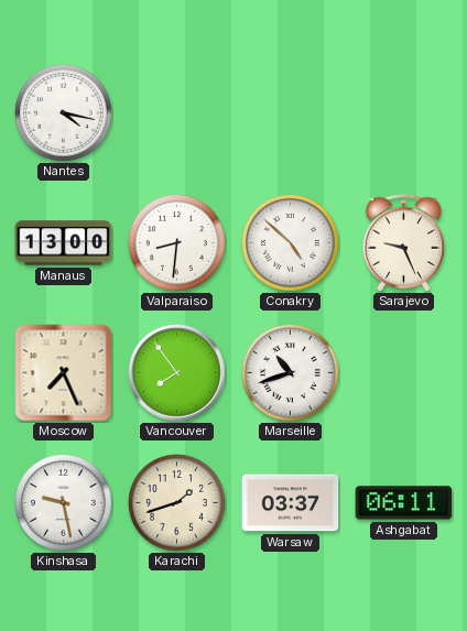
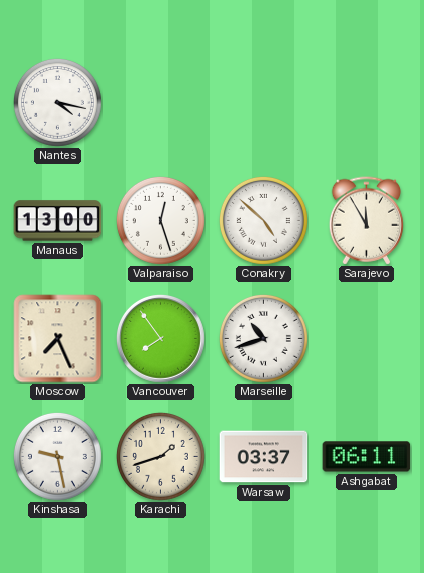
Valparaiso: 8:31 -> 12:27
Sarajevo: 9:26 -> 11:55
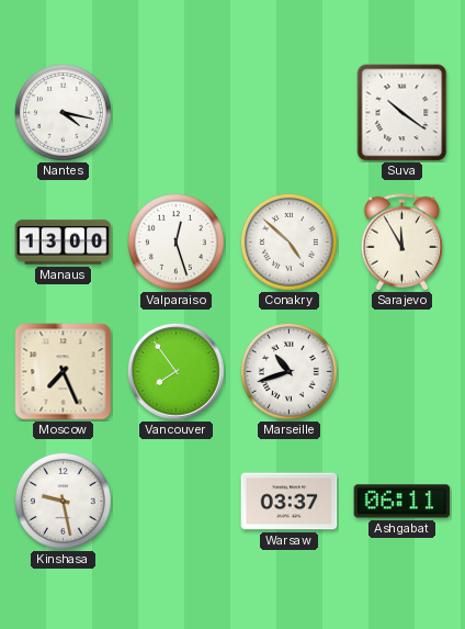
Suva: none -> 10:21
Karachi: 1:42 -> none
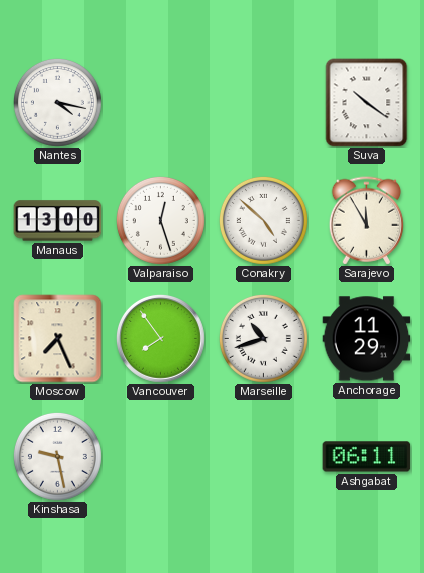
Anchorage: none -> 11:29
Warsaw: 03:37 -> none
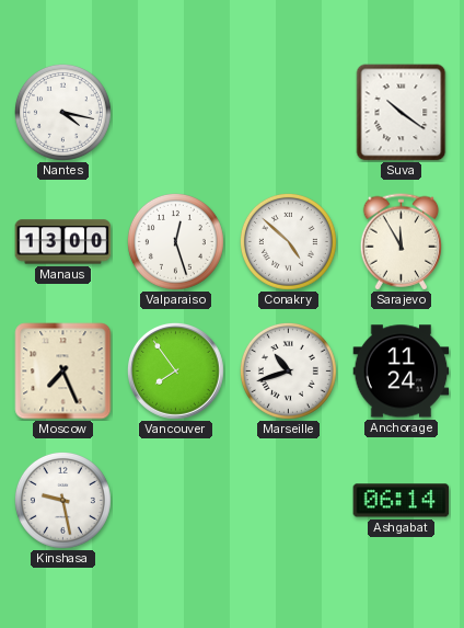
Anchorage: 11:29 -> 11:24
Ashgabat: 06:11 -> 06:14
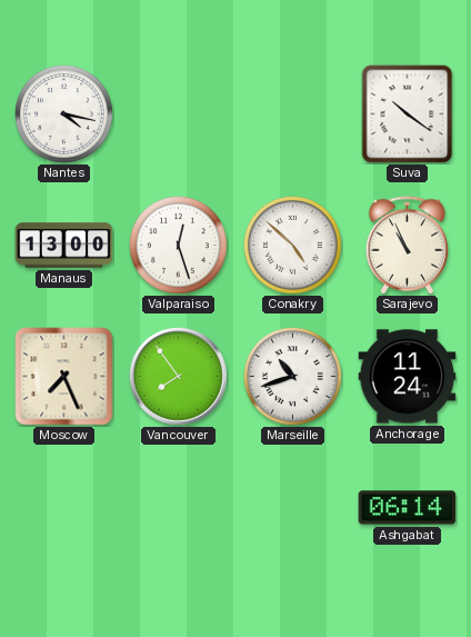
Sarajevo: 11:55 -> 10:56
Kinshasa: 9:28 -> none
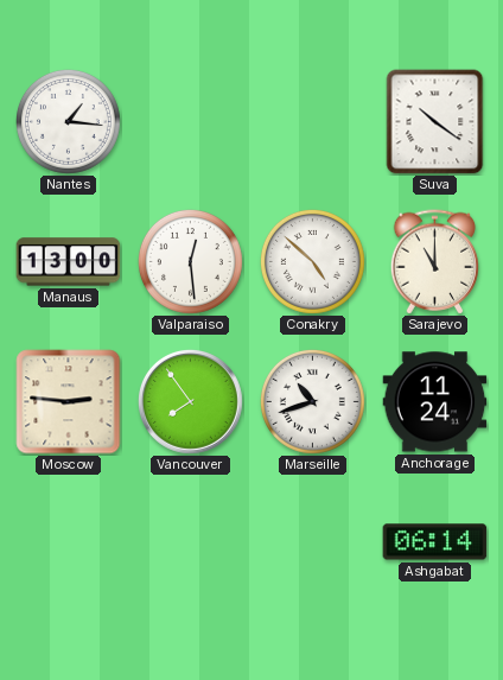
Nantes: 4:17 -> 1:16
Valparaiso: 12:27 -> 12:29
Sarajevo: 10:56 -> 11:00
Moscow: 7:26 -> 2:46
